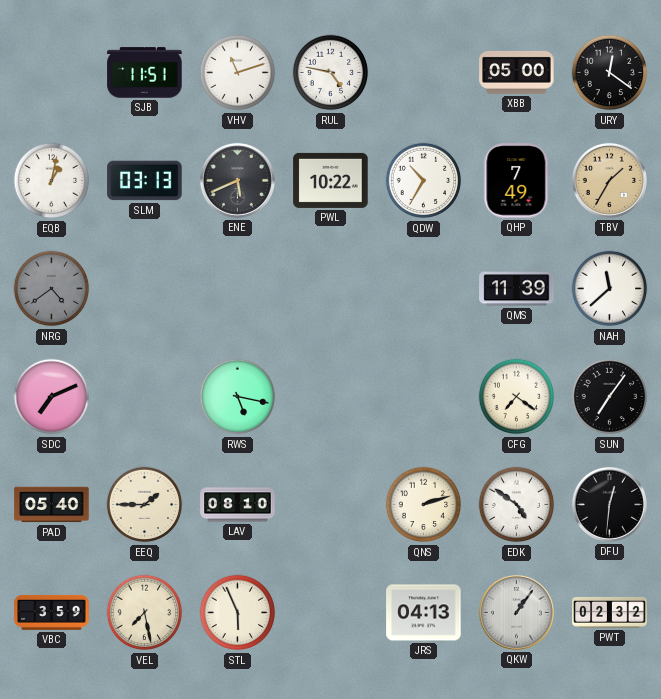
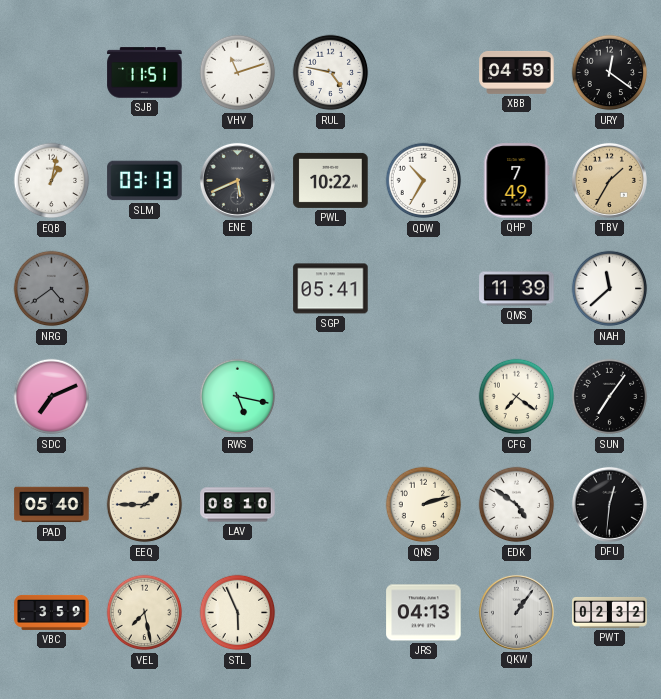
XBB: 05:00 -> 04:59
SGP: none -> 05:41
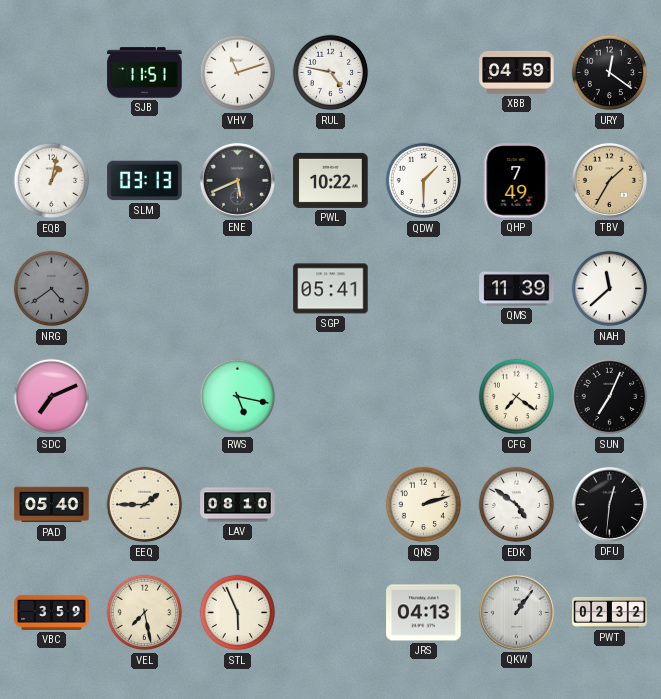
QDW: 10:35 -> 1:30
SUN: 7:06 -> 7:04
